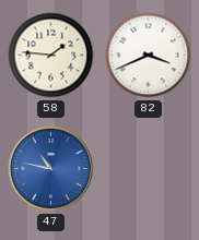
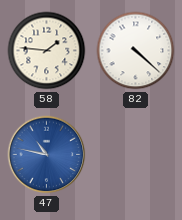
82: 3:41 -> 4:22
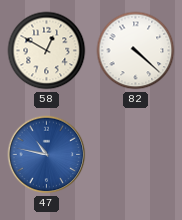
58: 1:46 -> 12:50
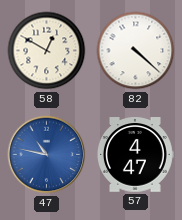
57: none -> 4:47
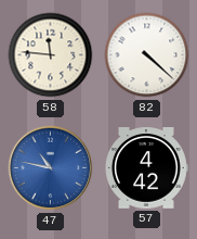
58: 12:50 -> 11:46
57: 4:47 -> 4:42
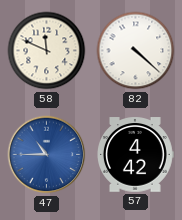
58: 11:46 -> 11:49
47: 10:47 -> 10:45
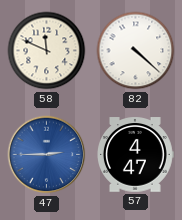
47: 10:45 -> 2:45
57: 4:42 -> 4:47
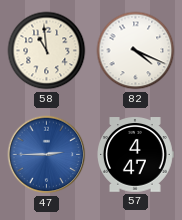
58: 11:49 -> 10:59
82: 4:22 -> 4:19
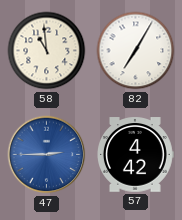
82: 4:19 -> 7:05
57: 4:47 -> 4:42
